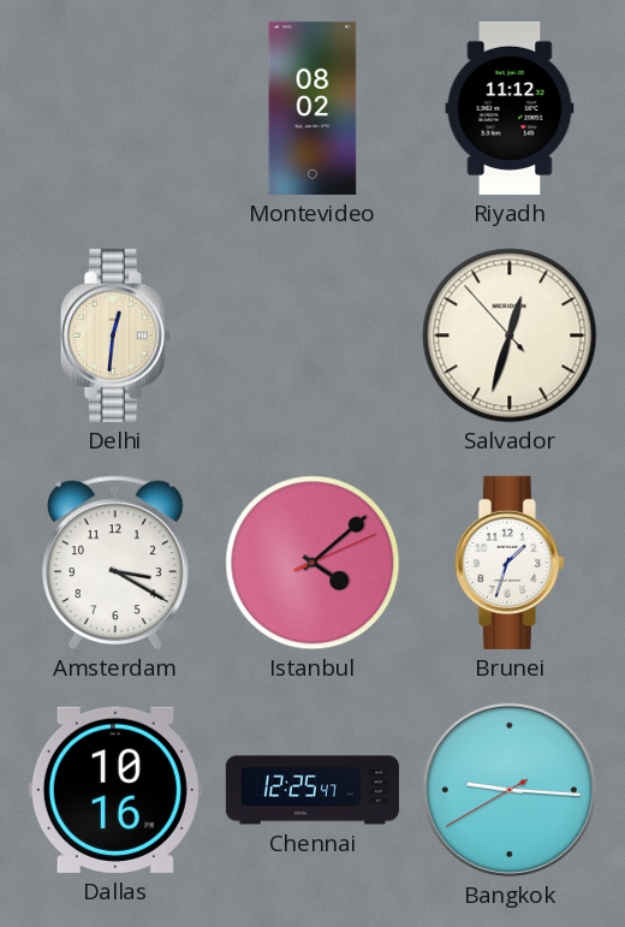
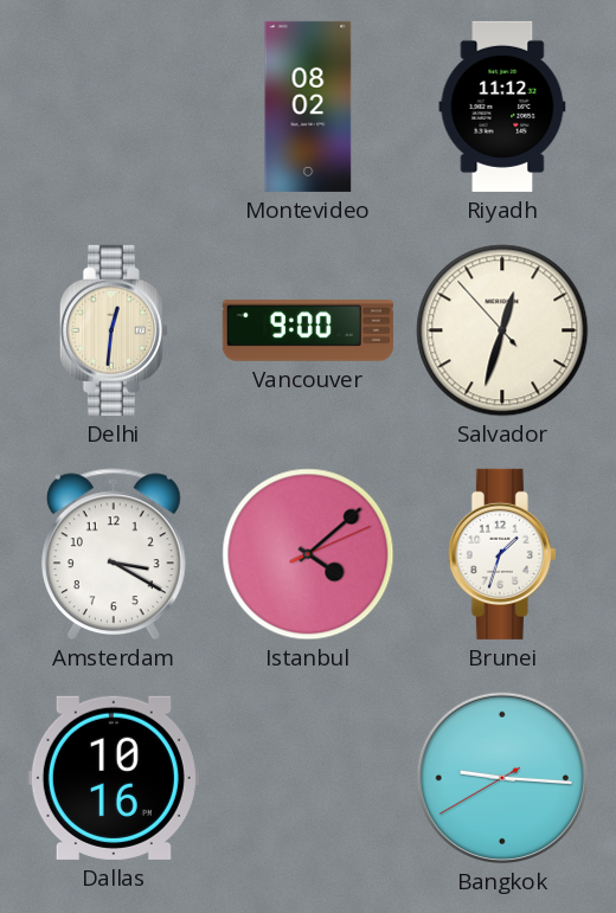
Vancouver: none -> 9:00
Chennai: 12:25 -> none
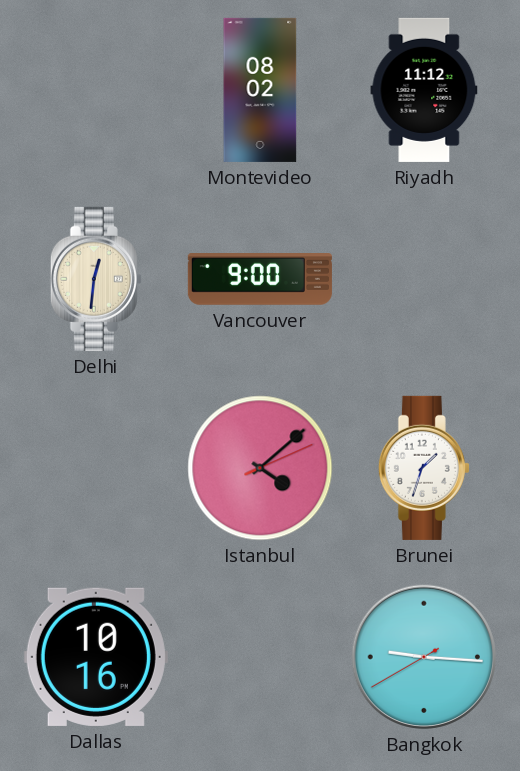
Salvador: 12:32 -> none
Amsterdam: 3:20 -> none
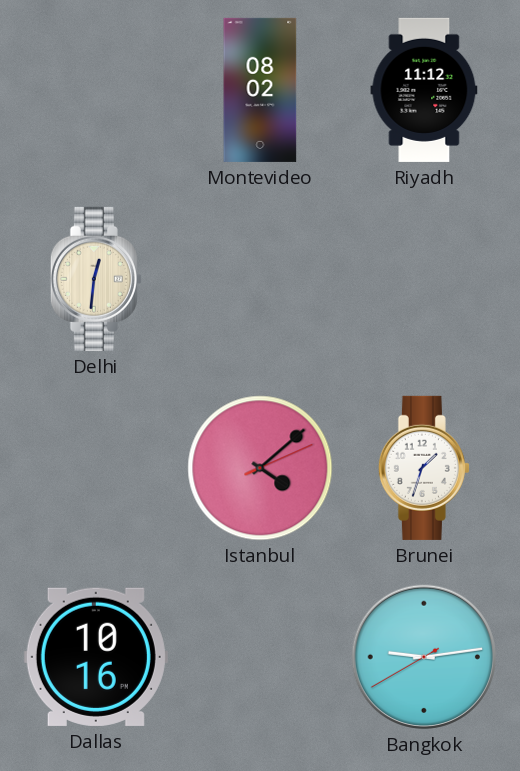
Vancouver: 9:00 -> none
Bangkok: 9:15 -> 9:13
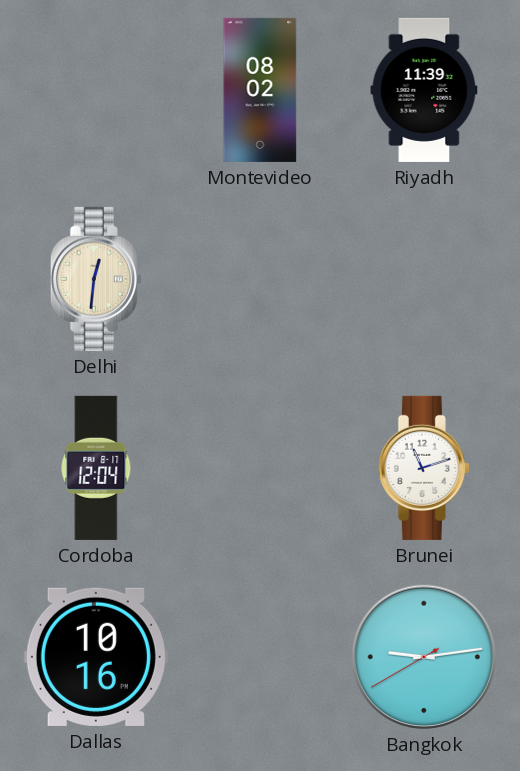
Riyadh: 11:12 -> 11:39
Cordoba: none -> 12:04
Istanbul: 4:08 -> none
Brunei: 1:33 -> 11:12
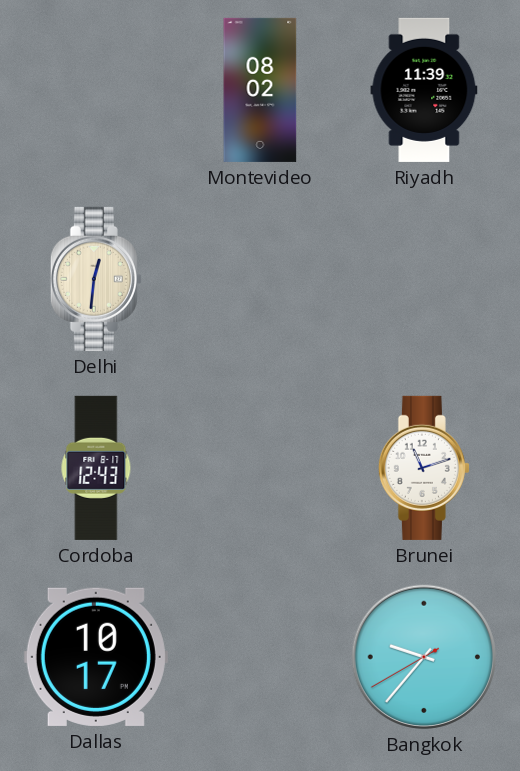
Cordoba: 12:04 -> 12:43
Dallas: 10:16 -> 10:17
Bangkok: 9:13 -> 9:36
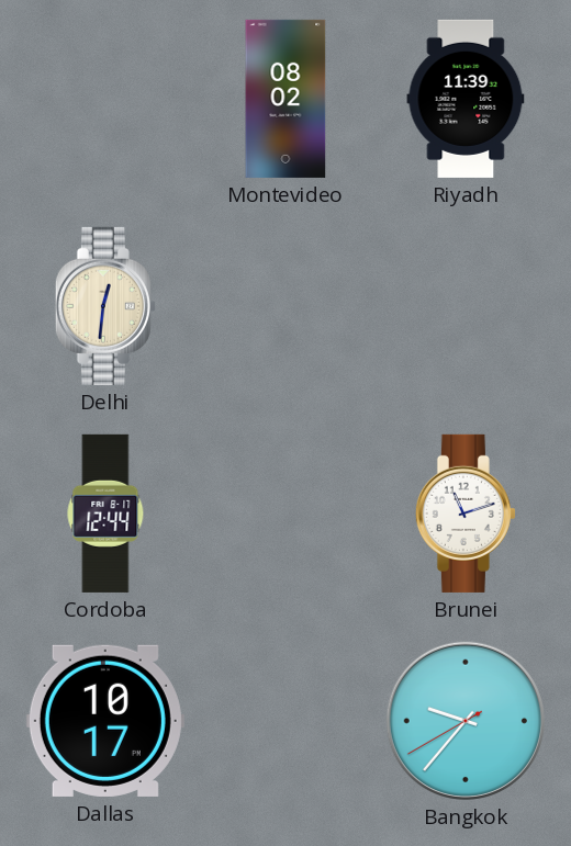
Cordoba: 12:43 -> 12:44
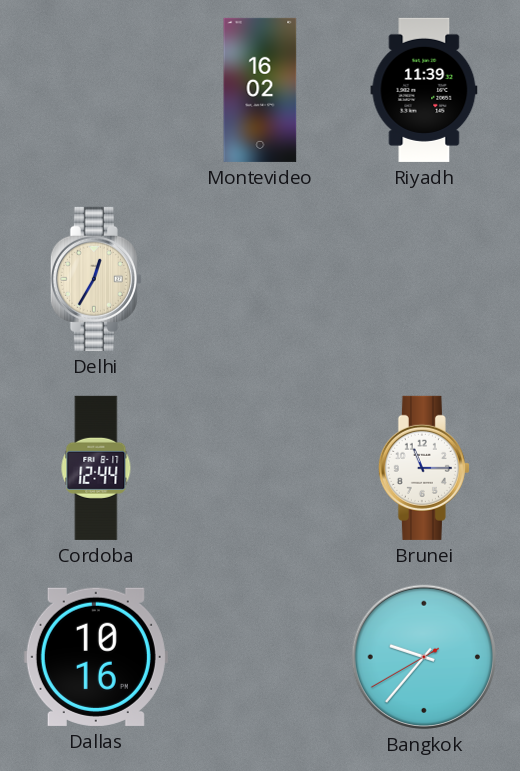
Montevideo: 08:02 -> 16:02
Delhi: 12:31 -> 12:35
Brunei: 11:12 -> 11:15
Dallas: 10:17 -> 10:16
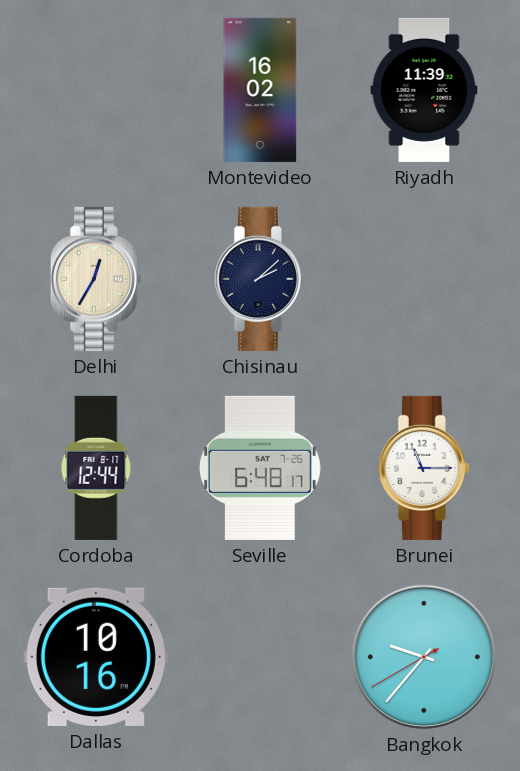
Chisinau: none -> 2:08
Seville: none -> 6:48
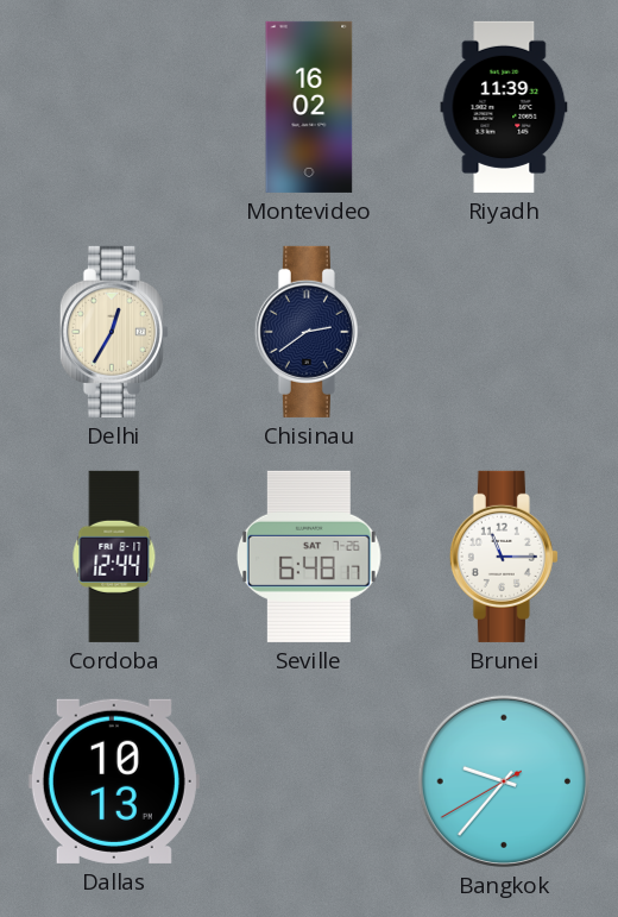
Chisinau: 2:08 -> 2:39
Dallas: 10:16 -> 10:13
